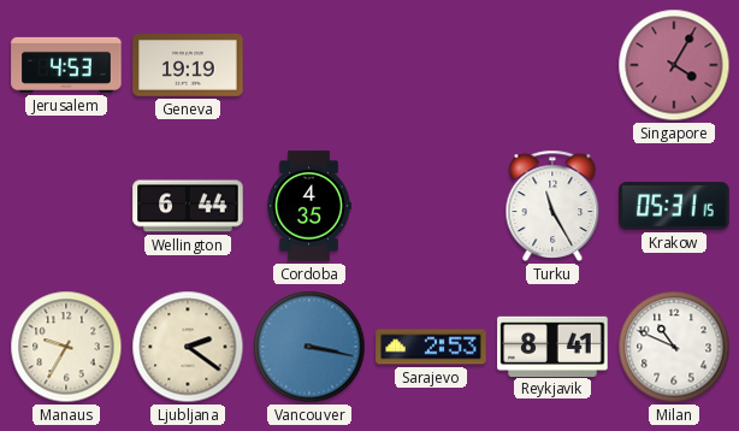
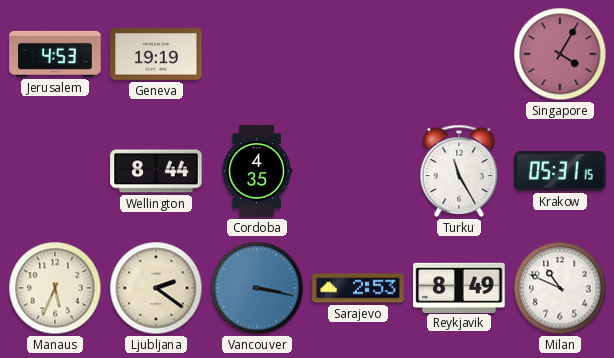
Wellington: 6:44 -> 8:44
Manaus: 9:35 -> 5:34
Reykjavik: 8:41 -> 8:49
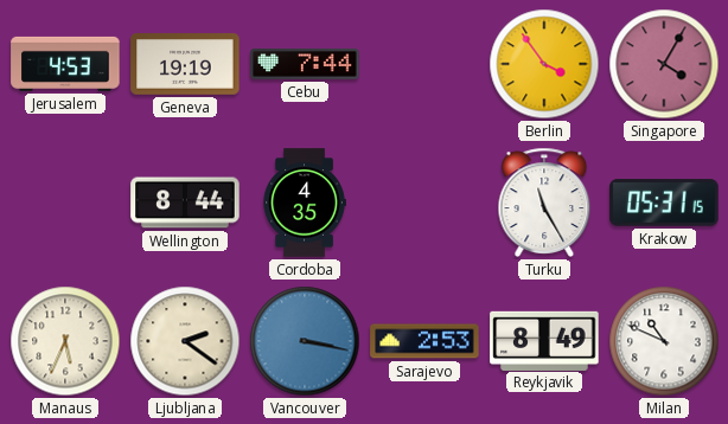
Cebu: none -> 7:44
Berlin: none -> 3:54
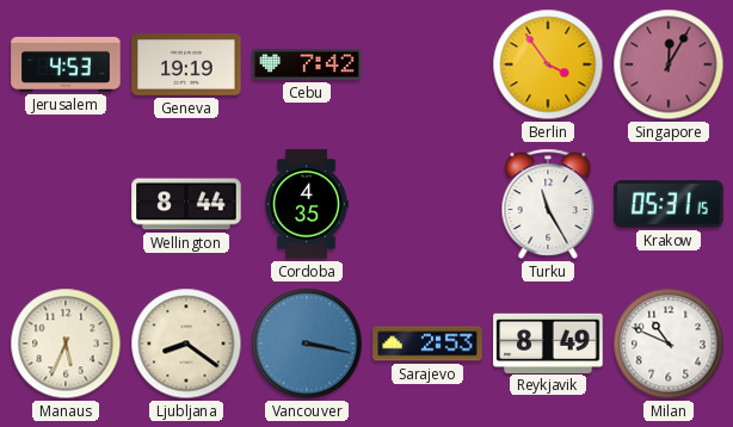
Cebu: 7:44 -> 7:42
Singapore: 4:05 -> 12:05
Ljubljana: 2:21 -> 8:21
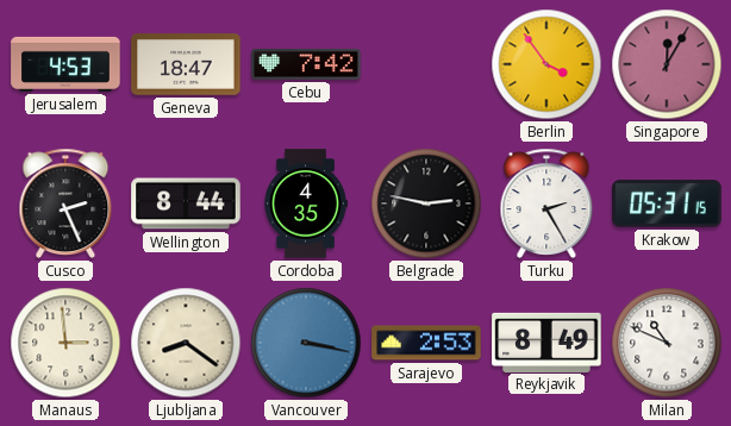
Geneva: 19:19 -> 18:47
Cusco: none -> 2:26
Belgrade: none -> 2:47
Turku: 11:25 -> 2:25
Manaus: 5:34 -> 2:59
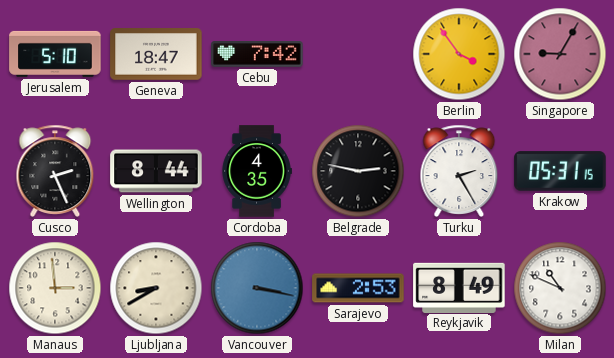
Jerusalem: 4:53 -> 5:10
Singapore: 12:05 -> 9:05
Ljubljana: 8:21 -> 8:40
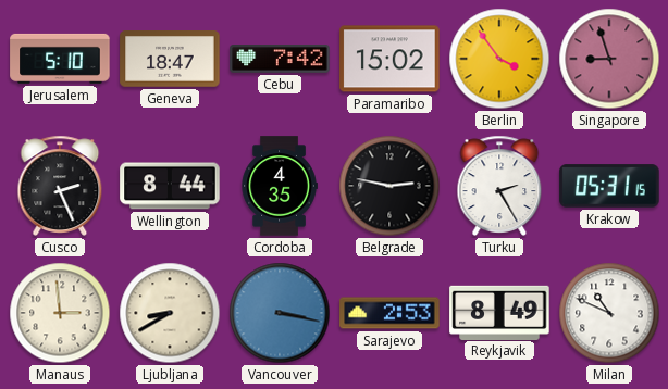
Paramaribo: none -> 15:02
Singapore: 9:05 -> 8:57
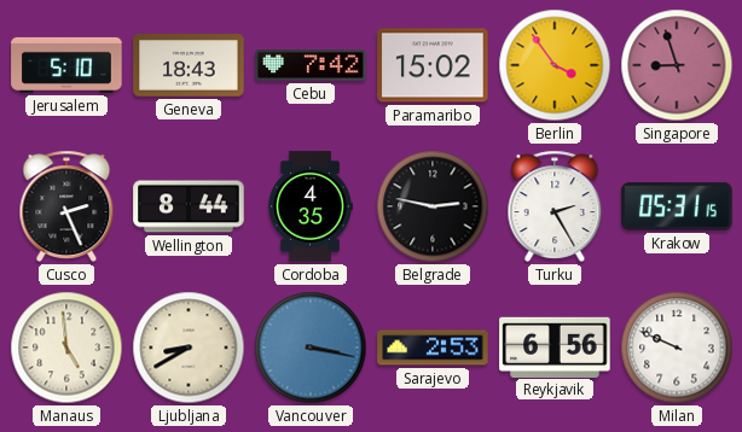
Geneva: 18:47 -> 18:43
Manaus: 2:59 -> 4:59
Reykjavik: 8:49 -> 6:56
Milan: 10:49 -> 9:49
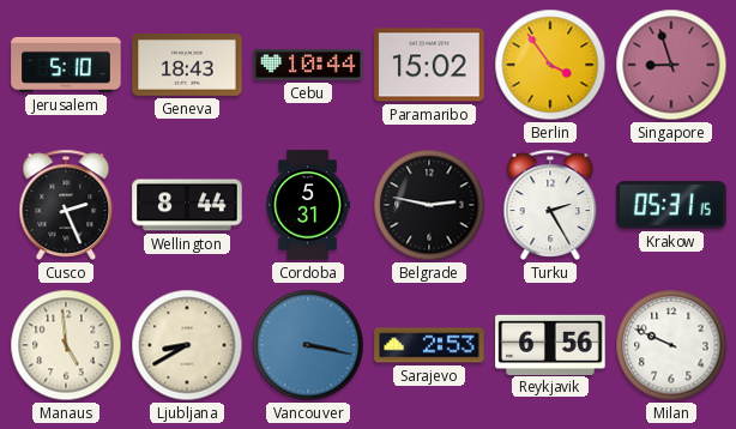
Cebu: 7:42 -> 10:44
Cordoba: 4:35 -> 5:31
